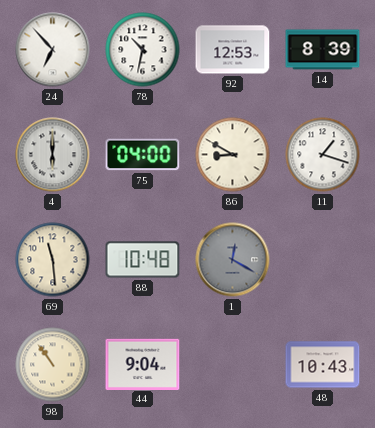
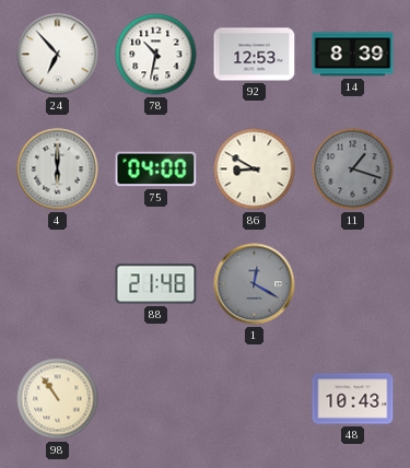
11 dial: white -> grey
69: 11:29 -> none
88: 10:48 -> 21:48
44: 9:04 -> none
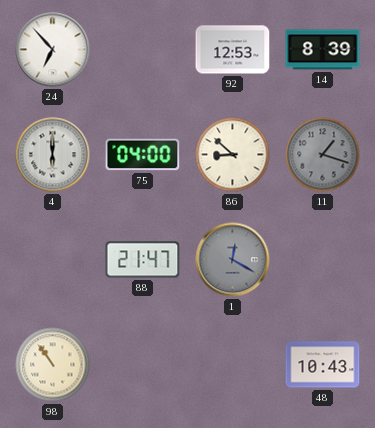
78: 10:32 -> none
86: 8:50 -> 8:52
88: 21:48 -> 21:47
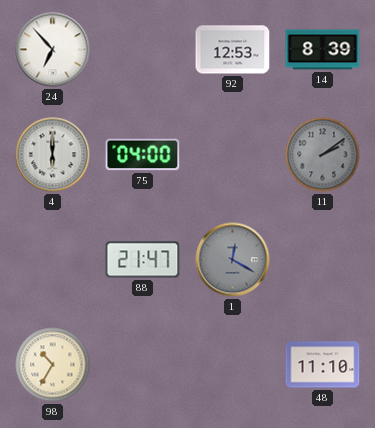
86: 8:52 -> none
11: 1:18 -> 2:09
98: 10:54 -> 10:35
48: 10:43 -> 11:10
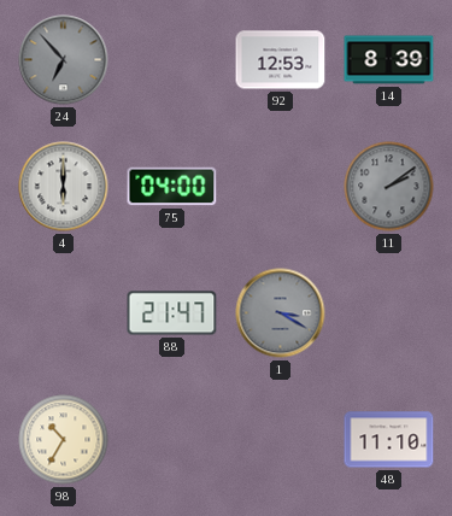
24 dial: white -> grey
1: 12:20 -> 3:20
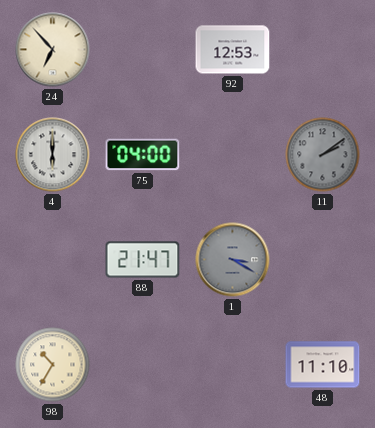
24 dial: grey -> cream
14: 8:39 -> none
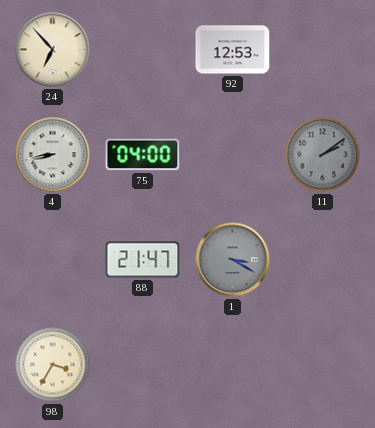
4: 6:00 -> 8:43
98: 10:35 -> 3:35
48: 11:10 -> none
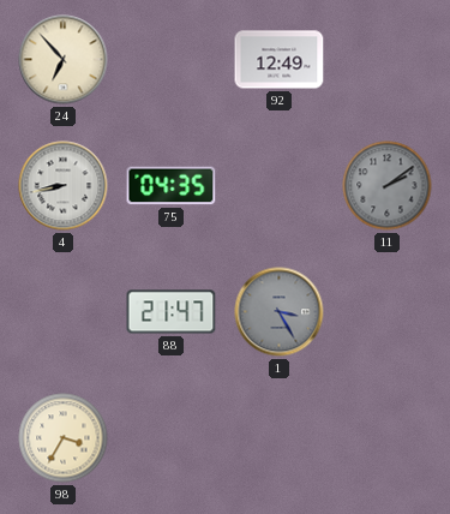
92: 12:53 -> 12:49
75: 04:00 -> 04:35
1: 3:20 -> 3:25
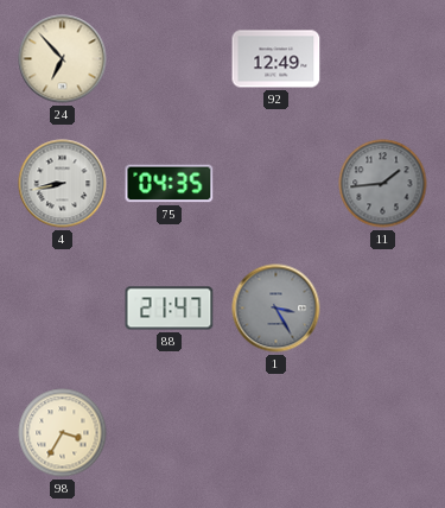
11: 2:09 -> 1:44
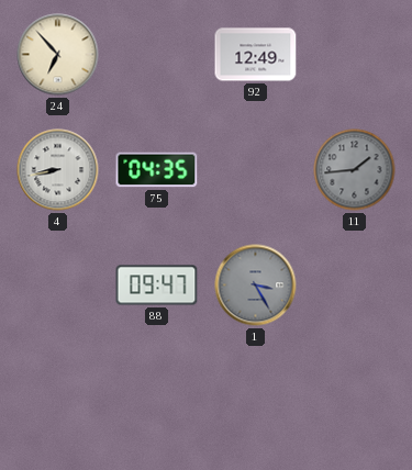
88: 21:47 -> 09:47
98: 3:35 -> none
